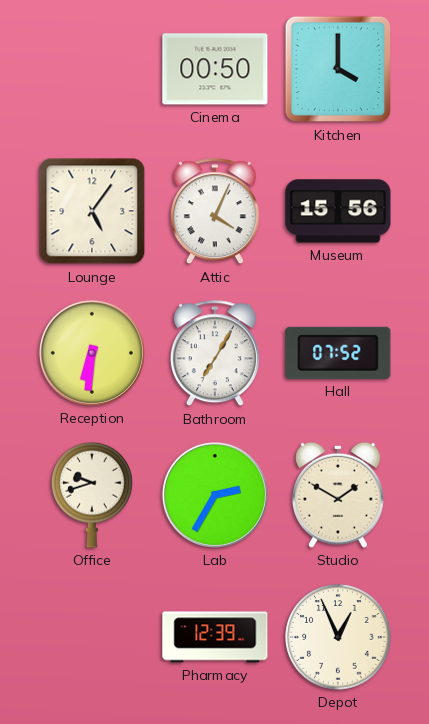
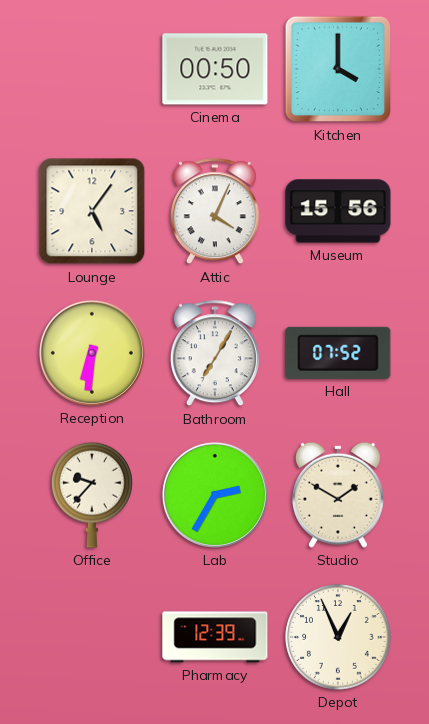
Office: 9:42 -> 9:37
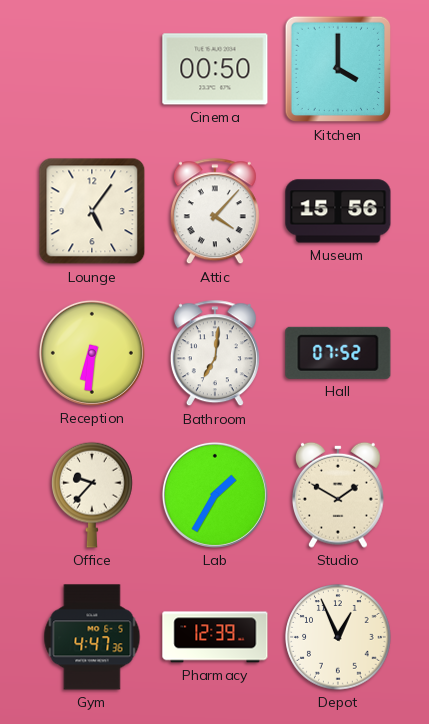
Attic: 4:04 -> 4:07
Bathroom: 7:05 -> 7:01
Lab: 2:35 -> 1:35
Gym: none -> 4:47
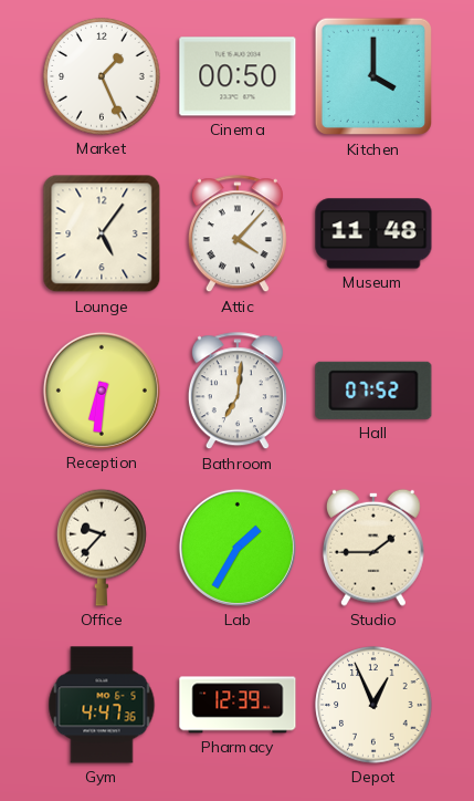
Market: none -> 1:26
Museum: 15:56 -> 11:48
Studio: 1:50 -> 1:45
